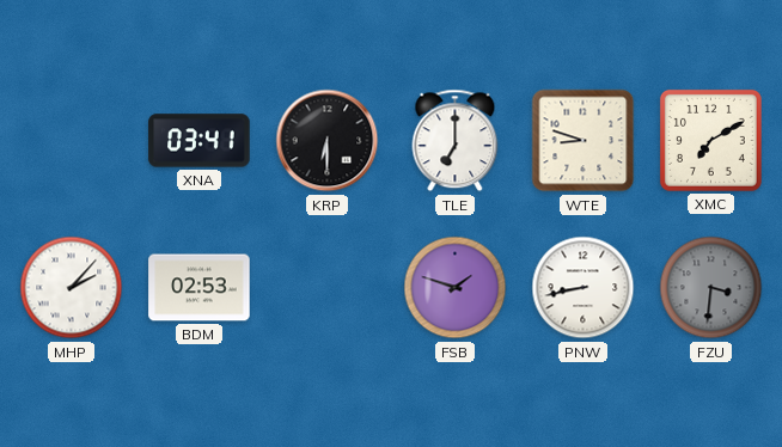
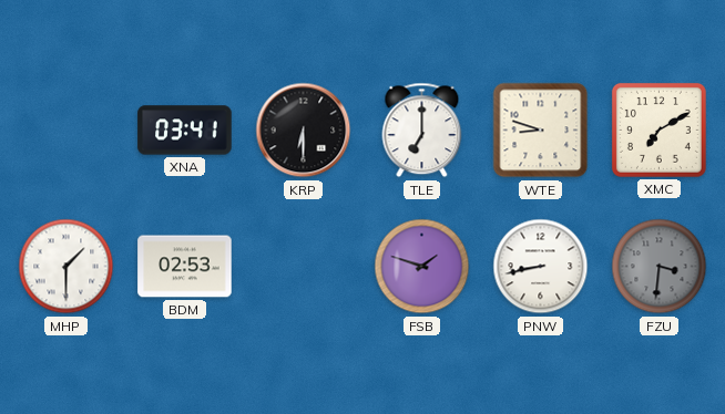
MHP: 2:07 -> 1:30
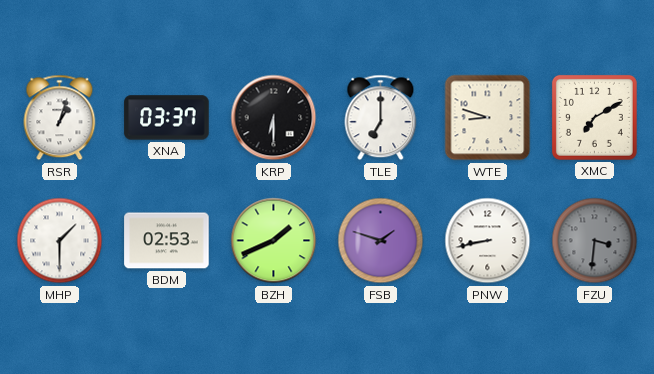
RSR: none -> 1:03
XNA: 03:41 -> 03:37
BZH: none -> 1:41
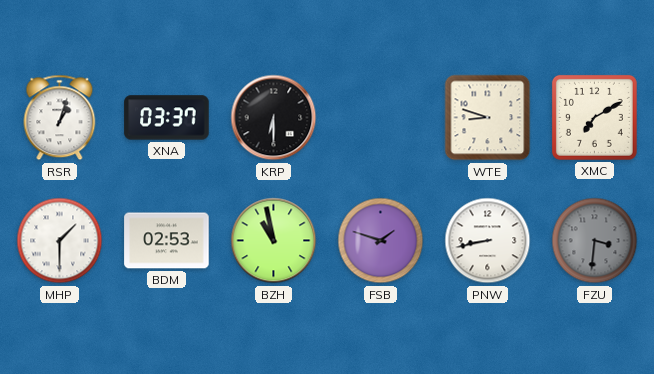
TLE: 7:00 -> none
BZH: 1:41 -> 10:58
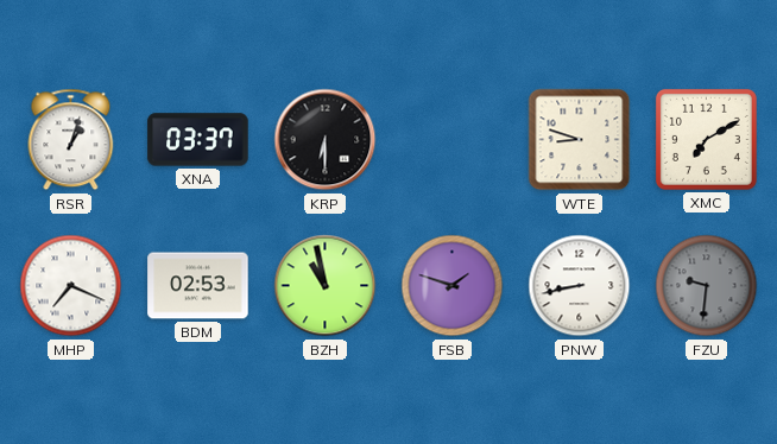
MHP: 1:30 -> 7:19
FZU: 3:31 -> 9:31
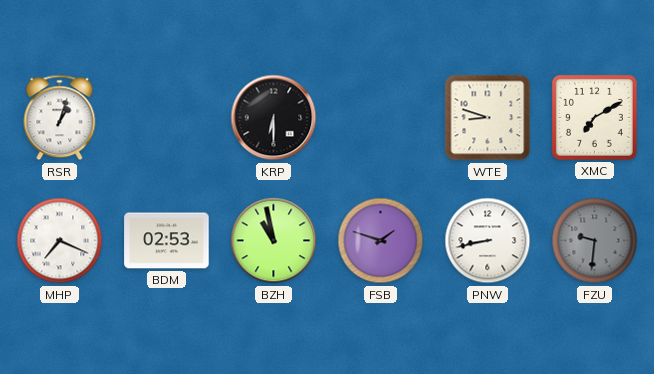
XNA: 03:37 -> none
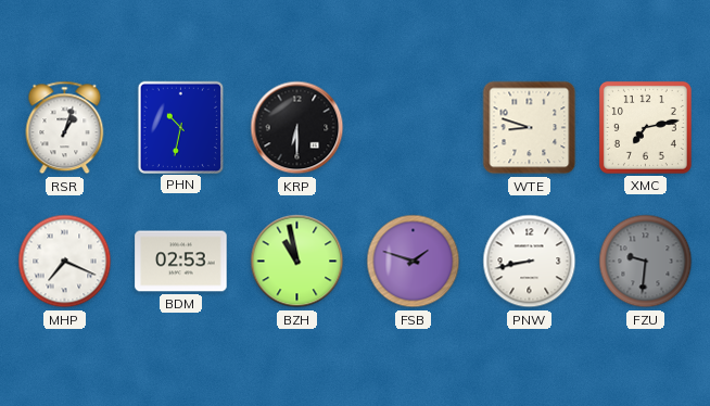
PHN: none -> 10:32
XMC: 7:10 -> 7:13
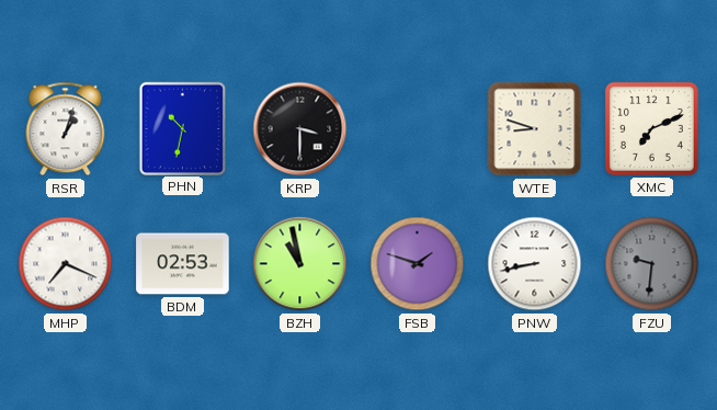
KRP: 6:30 -> 3:30
XMC: 7:13 -> 7:11
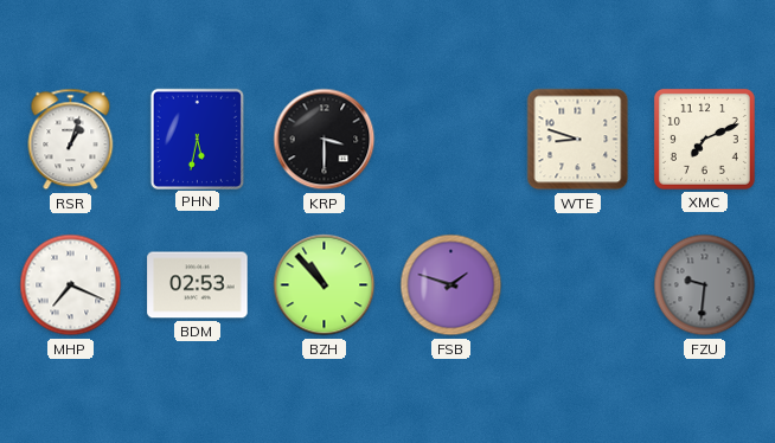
PHN: 10:32 -> 5:32
BZH: 10:58 -> 10:53
PNW: 8:43 -> none
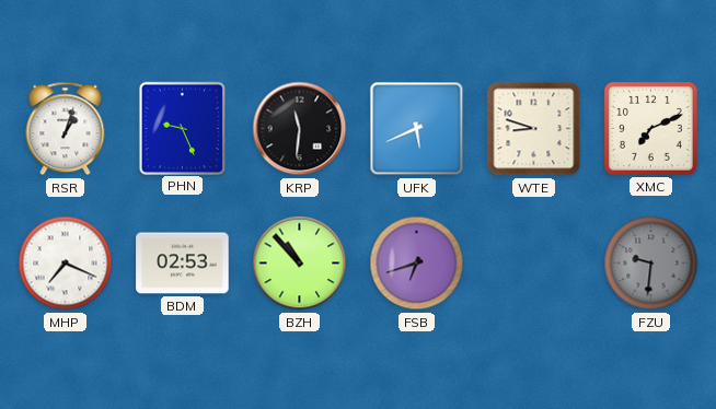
PHN: 5:32 -> 9:26
KRP: 3:30 -> 11:31
UFK: none -> 5:41
FSB: 1:48 -> 6:42
